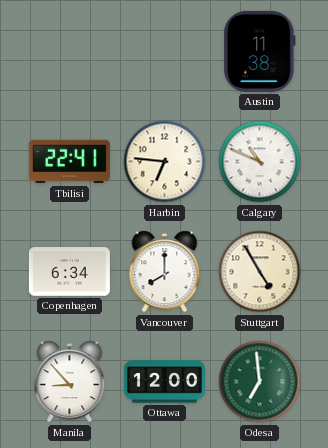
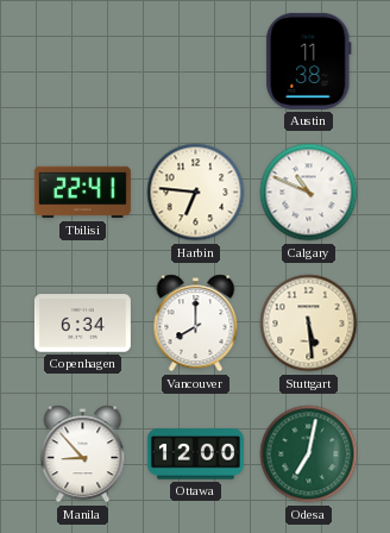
Stuttgart: 4:55 -> 5:29
Odesa: 6:59 -> 7:02
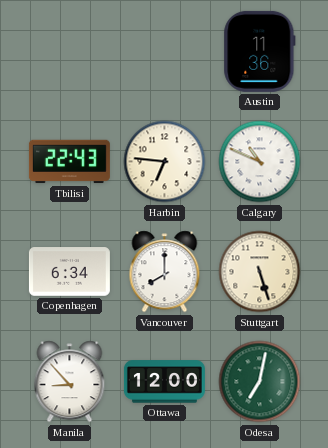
Austin: 11:38 -> 11:36
Tbilisi: 22:41 -> 22:43
Stuttgart: 5:29 -> 5:27
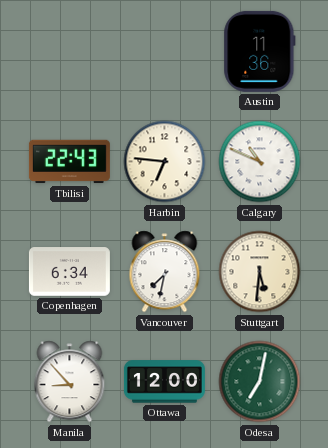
Vancouver: 8:00 -> 7:32
Stuttgart: 5:27 -> 5:31
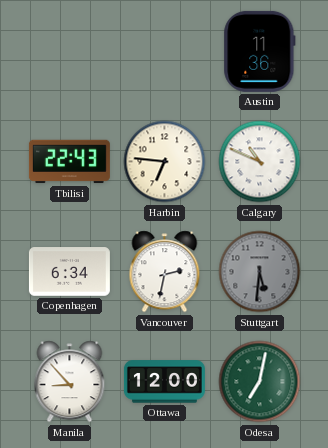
Vancouver: 7:32 -> 2:32
Stuttgart dial: cream -> grey
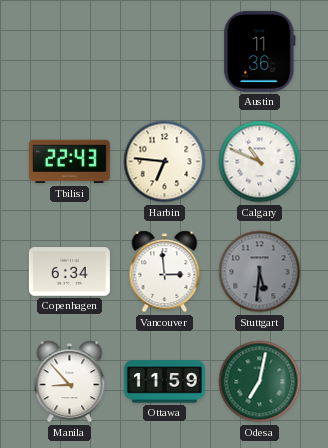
Vancouver: 2:32 -> 2:59
Ottawa: 12:00 -> 11:59
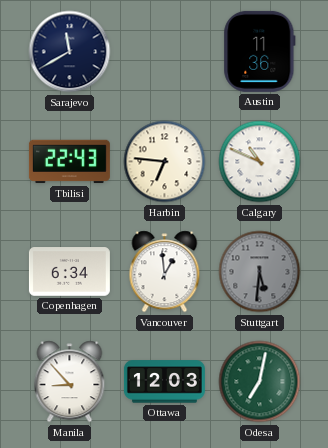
Sarajevo: none -> 11:40
Vancouver: 2:59 -> 12:59
Ottawa: 11:59 -> 12:03
